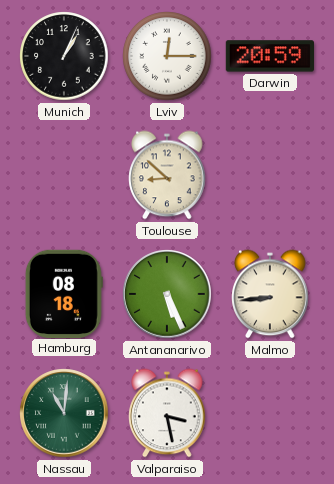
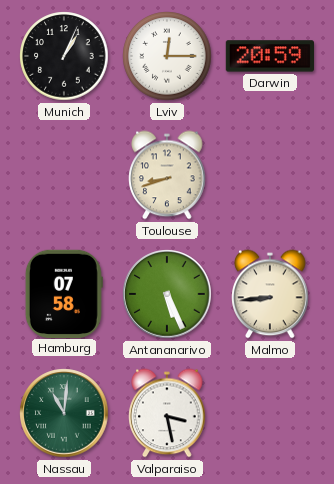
Toulouse: 8:52 -> 8:42
Hamburg: 08:18 -> 07:58
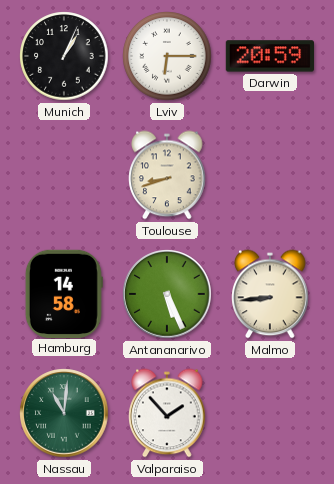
Lviv: 12:15 -> 6:15
Hamburg: 07:58 -> 14:58
Valparaiso: 3:28 -> 1:53
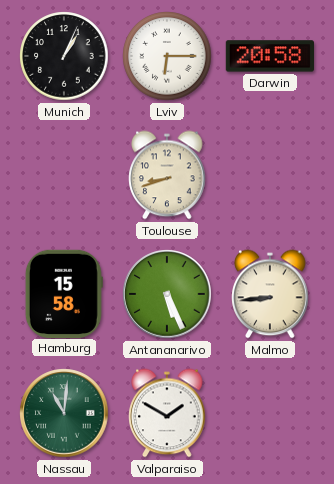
Darwin: 20:59 -> 20:58
Hamburg: 14:58 -> 15:58
Valparaiso: 1:53 -> 1:50
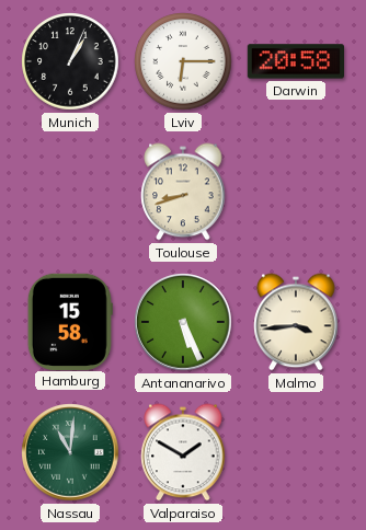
Malmo: 8:44 -> 3:44
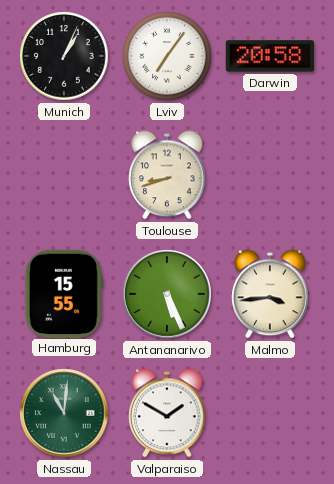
Lviv: 6:15 -> 7:06
Hamburg: 15:58 -> 15:55
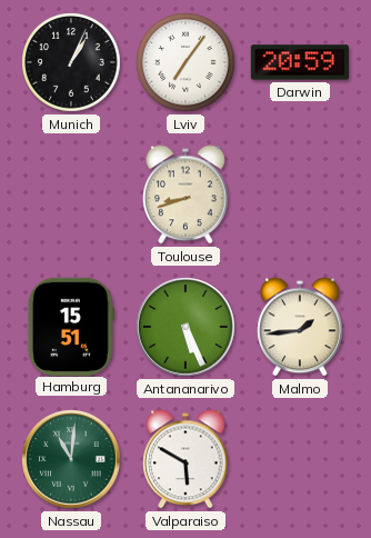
Darwin: 20:58 -> 20:59
Hamburg: 15:55 -> 15:51
Malmo: 3:44 -> 1:44
Valparaiso: 1:50 -> 5:50
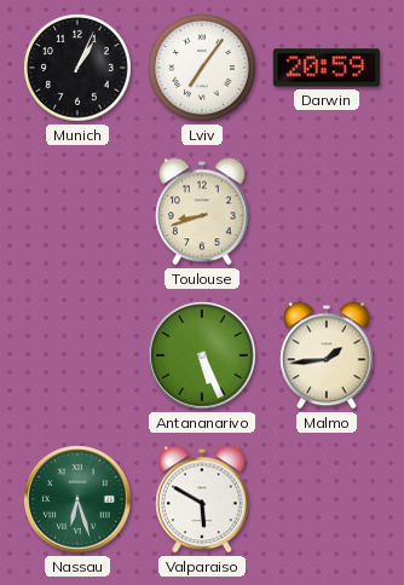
Hamburg: 15:51 -> none
Nassau: 11:01 -> 6:27
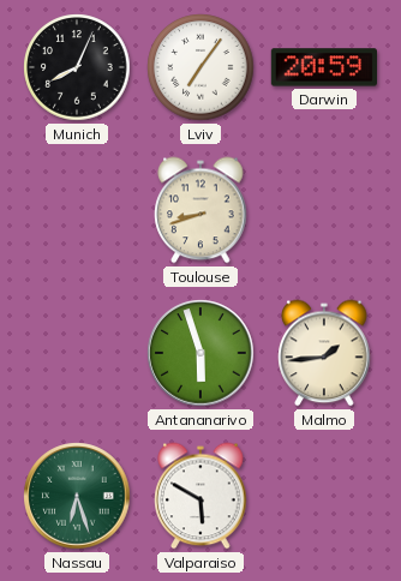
Munich: 1:04 -> 8:04
Antananarivo: 5:26 -> 5:57
